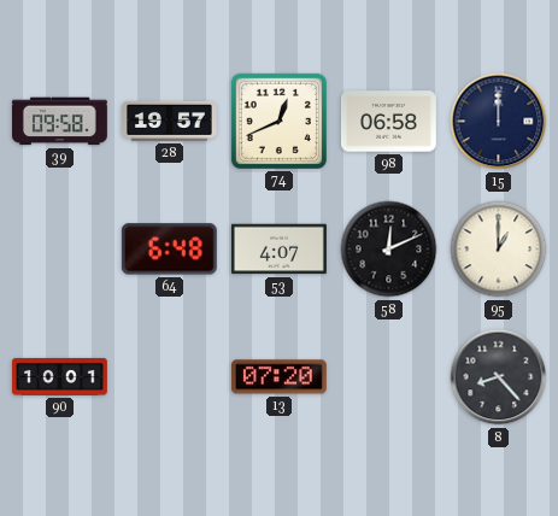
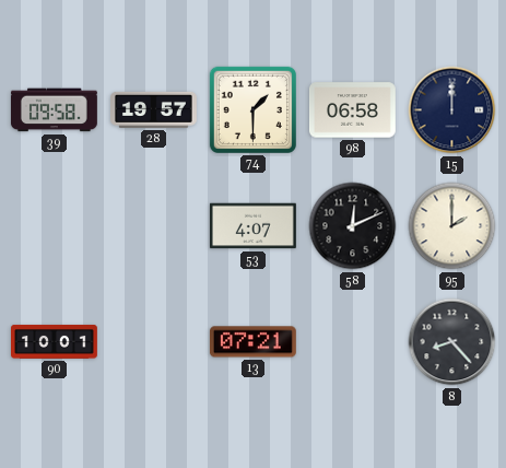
74: 12:41 -> 1:30
64: 6:48 -> none
95: 1:00 -> 2:00
13: 07:20 -> 07:21
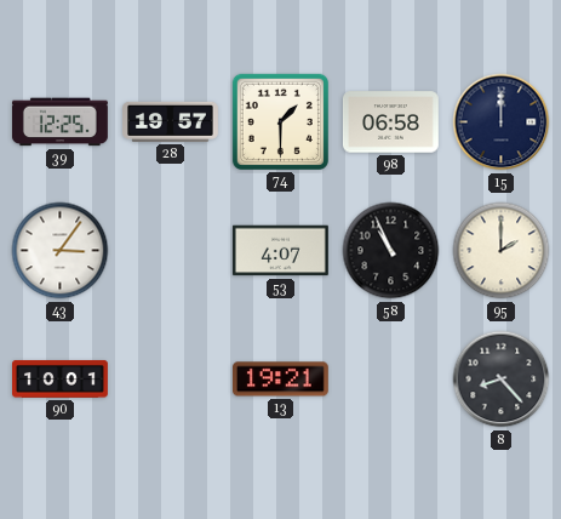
39: 09:58 -> 12:25
43: none -> 3:06
58: 12:11 -> 10:56
13: 07:21 -> 19:21
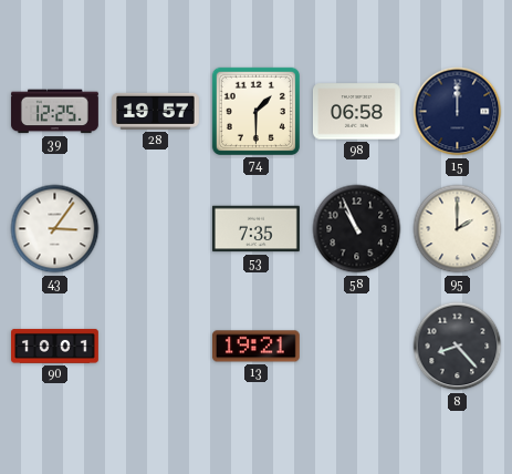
53: 4:07 -> 7:35
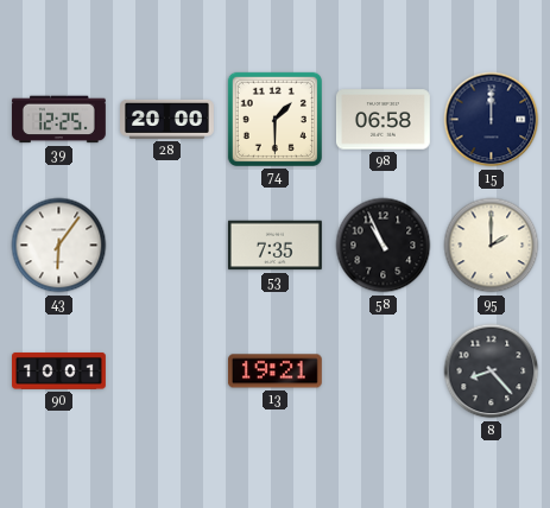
28: 19:57 -> 20:00
43: 3:06 -> 6:06
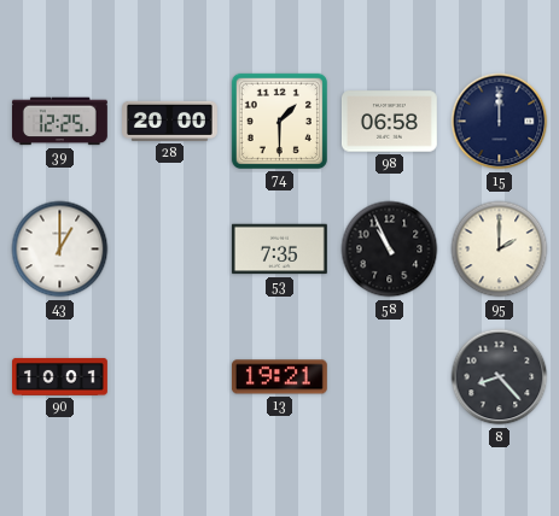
43: 6:06 -> 1:00
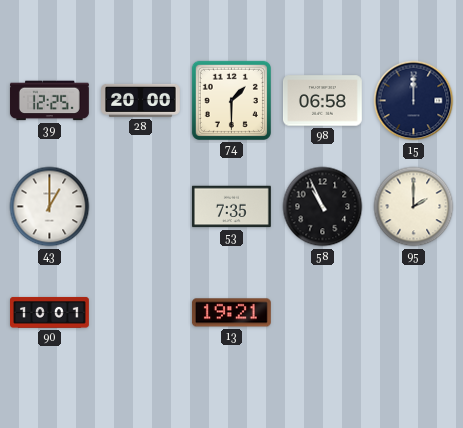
8: 8:23 -> none
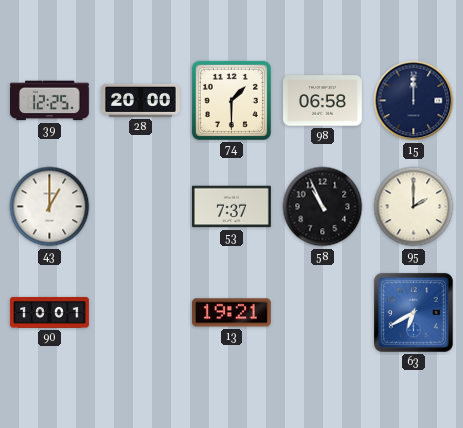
53: 7:35 -> 7:37
63: none -> 6:40
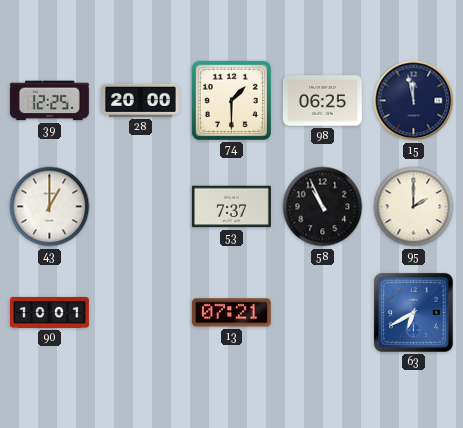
98: 06:58 -> 06:25
15: 12:00 -> 11:58
13: 19:21 -> 07:21
